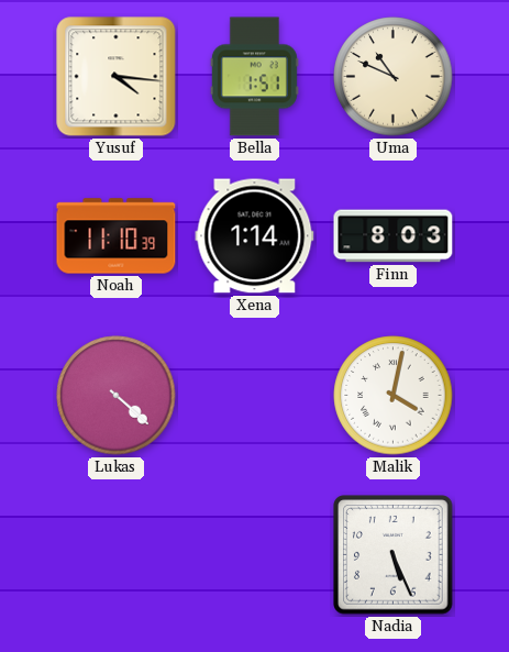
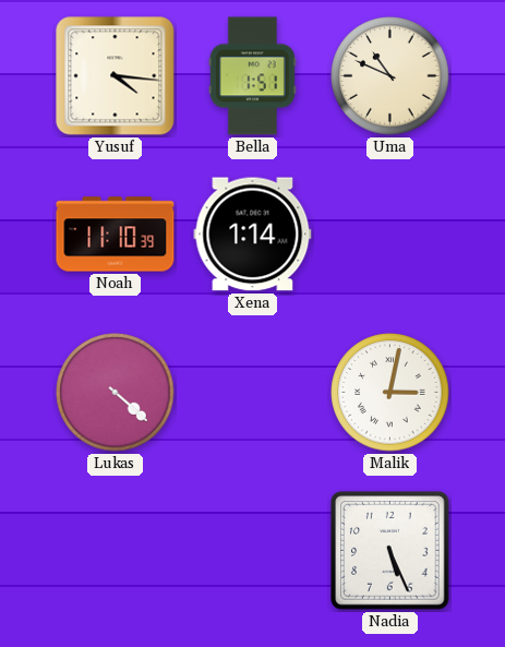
Finn: 8:03 -> none
Malik: 4:02 -> 3:02
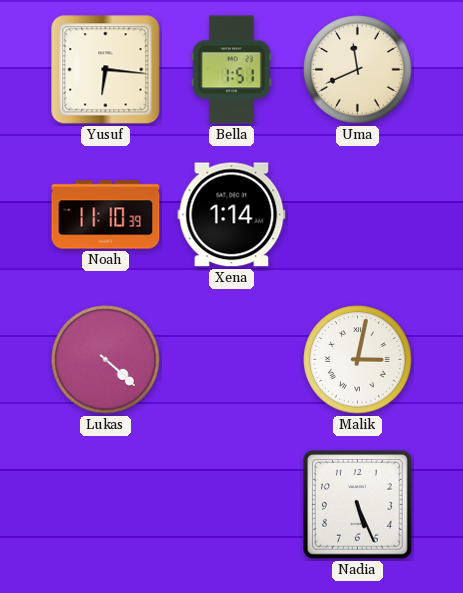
Yusuf: 4:16 -> 6:16
Uma: 10:49 -> 11:41
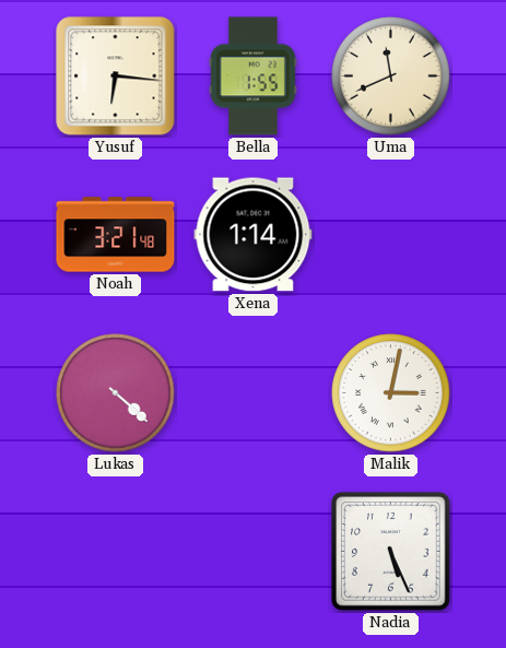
Bella: 1:51 -> 1:55
Noah: 11:10 -> 3:21
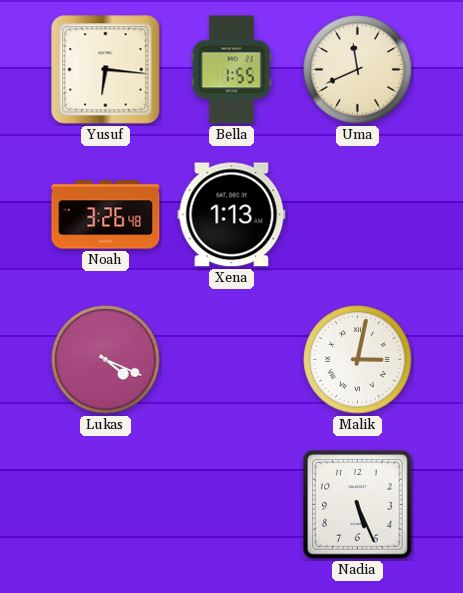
Noah: 3:21 -> 3:26
Xena: 1:14 -> 1:13
Lukas: 4:22 -> 4:19
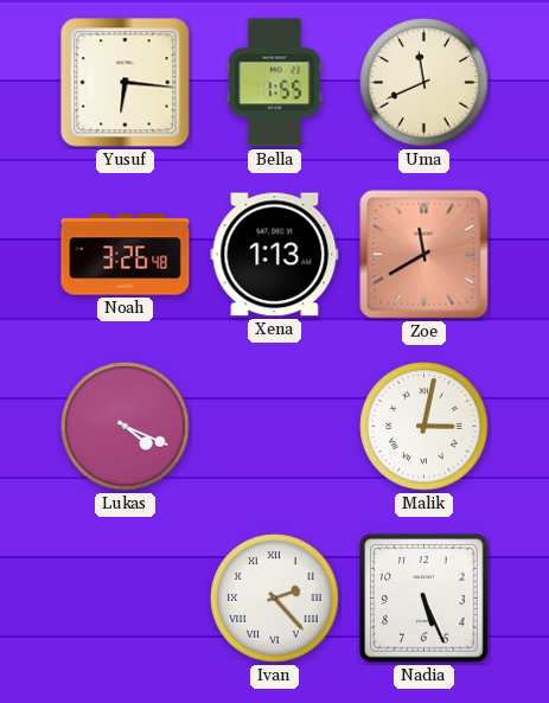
Zoe: none -> 11:40
Ivan: none -> 2:23
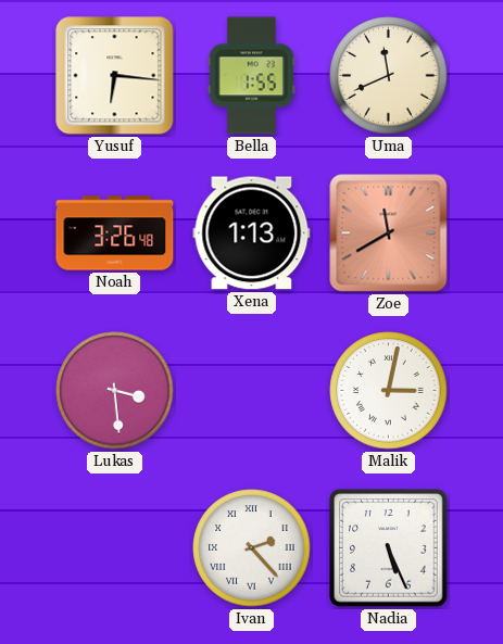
Lukas: 4:19 -> 3:29
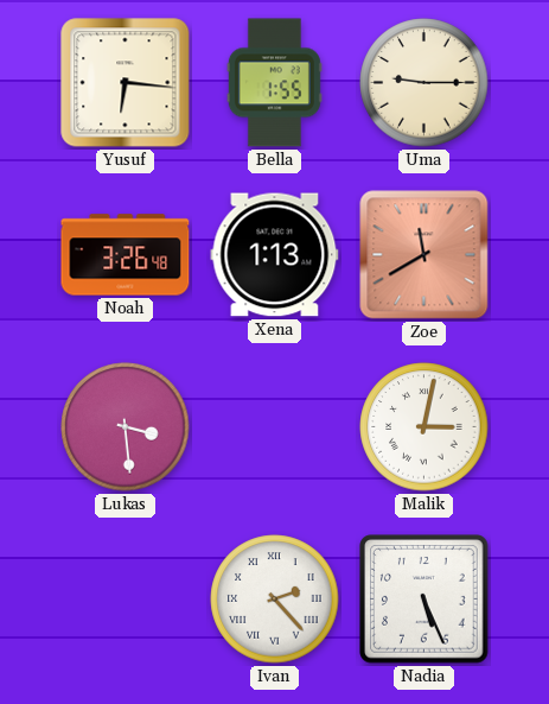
Uma: 11:41 -> 9:15
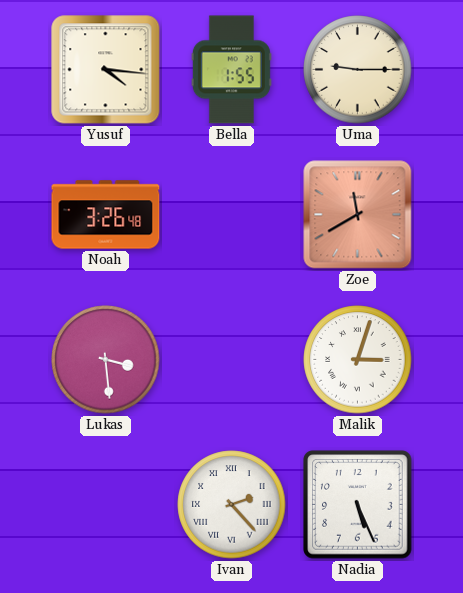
Yusuf: 6:16 -> 4:16
Xena: 1:13 -> none
Malik: 3:02 -> 3:03
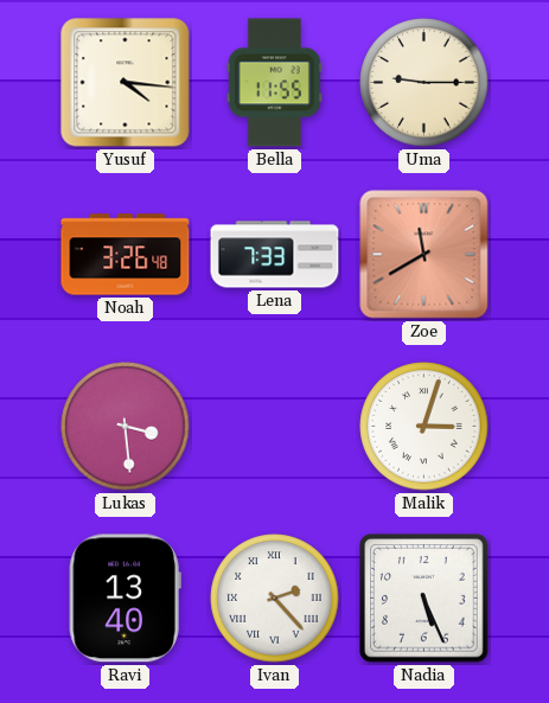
Bella: 1:55 -> 11:55
Lena: none -> 7:33
Ravi: none -> 13:40
